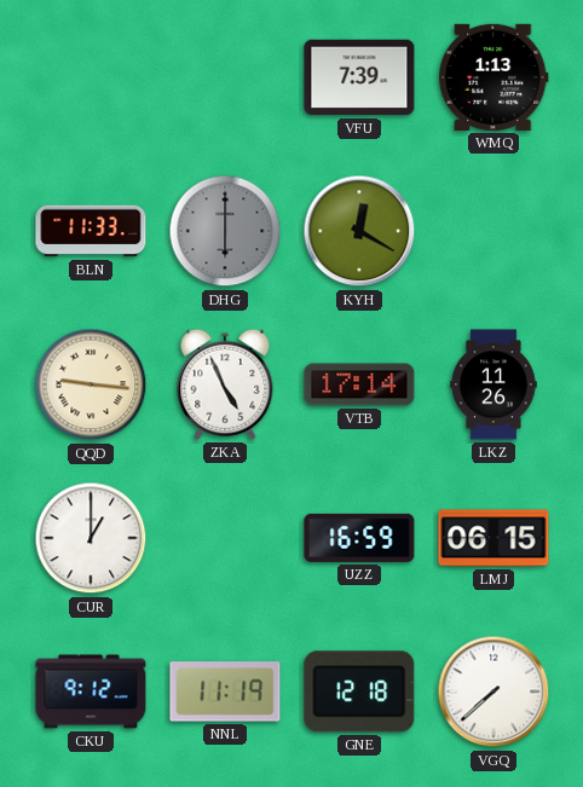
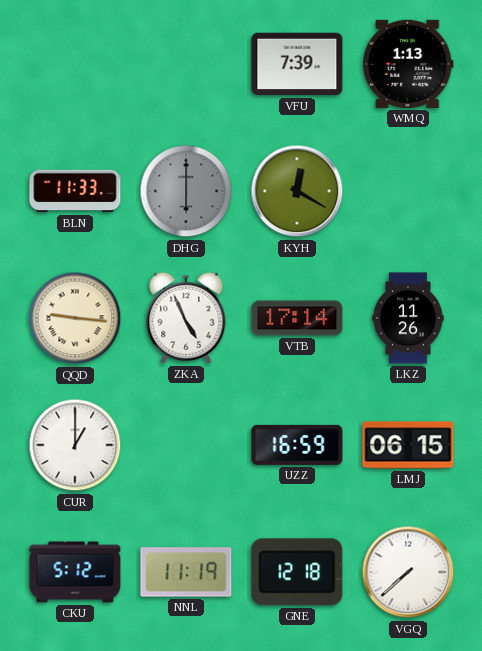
CKU: 9:12 -> 5:12
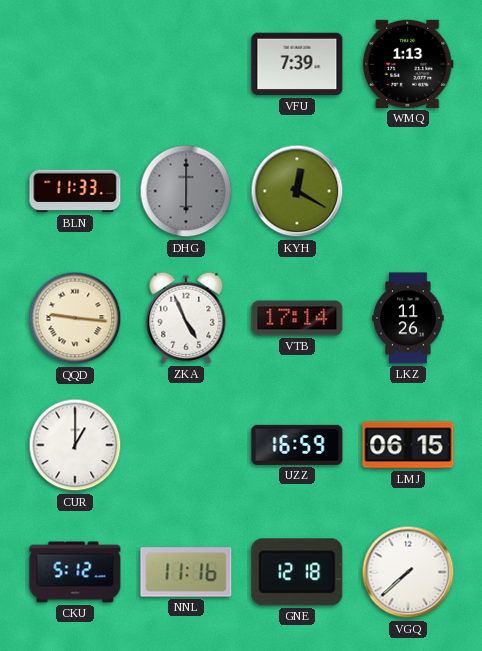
NNL: 11:19 -> 11:16
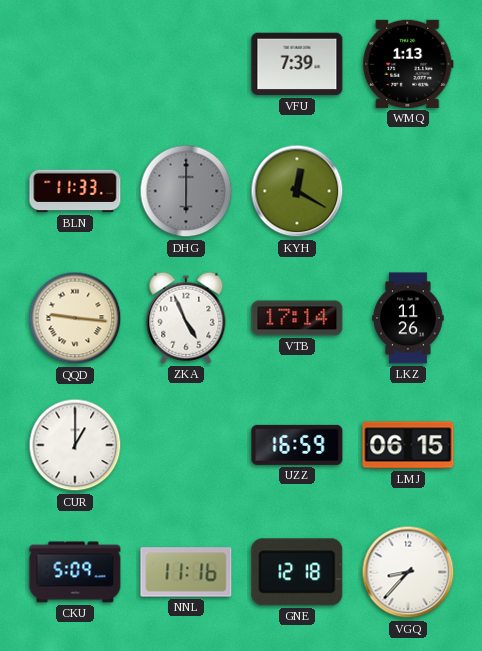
CKU: 5:12 -> 5:09
VGQ: 7:38 -> 8:37
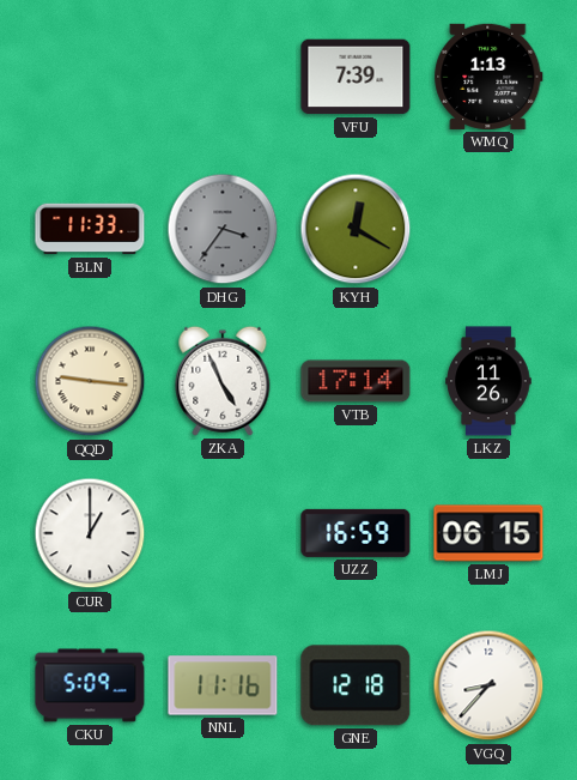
DHG: 6:00 -> 3:36
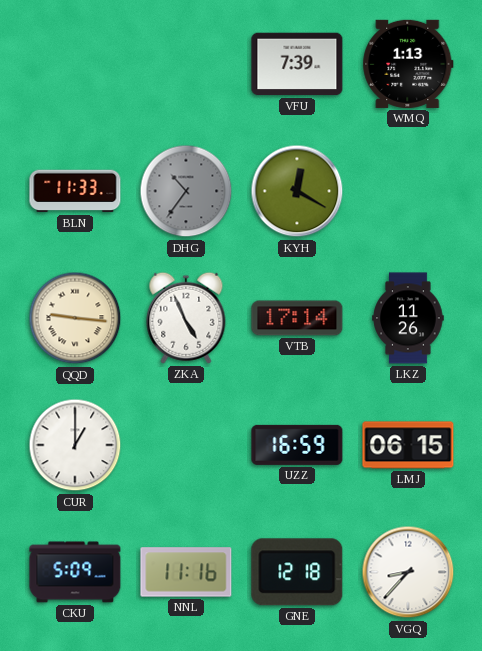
DHG: 3:36 -> 10:36
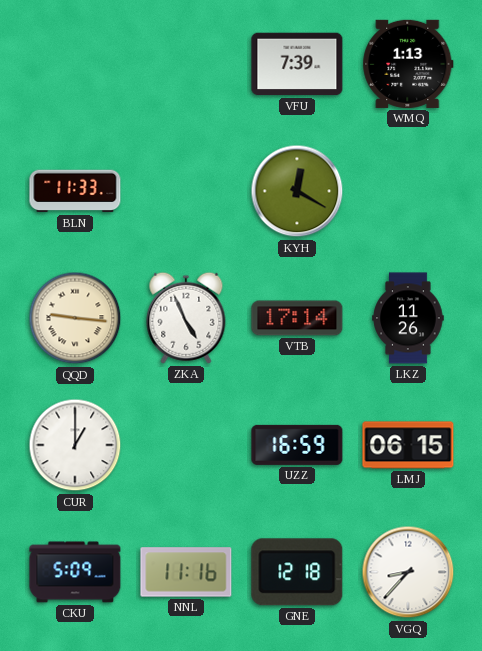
DHG: 10:36 -> none
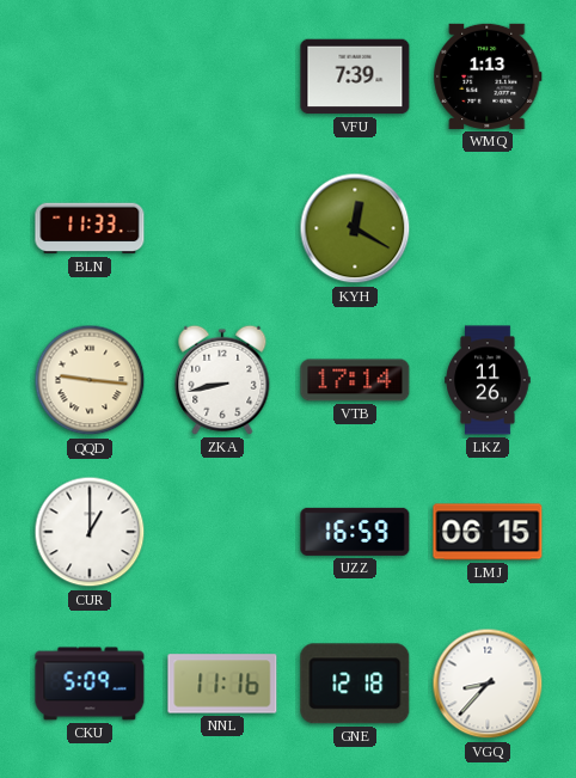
ZKA: 4:56 -> 8:43
